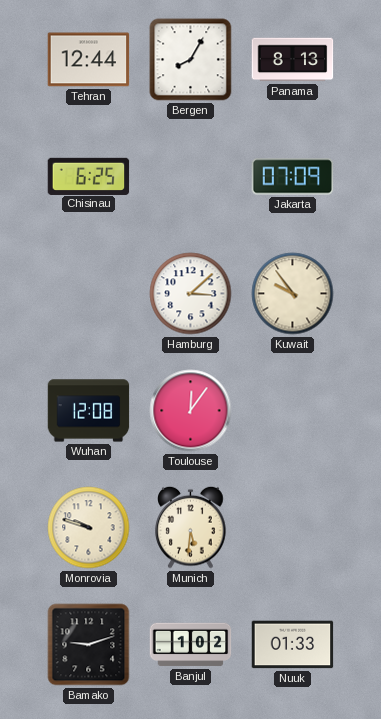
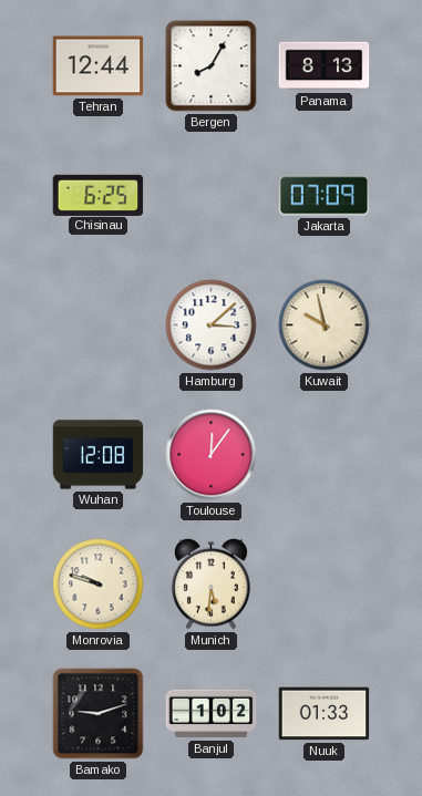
Kuwait: 9:54 -> 9:58
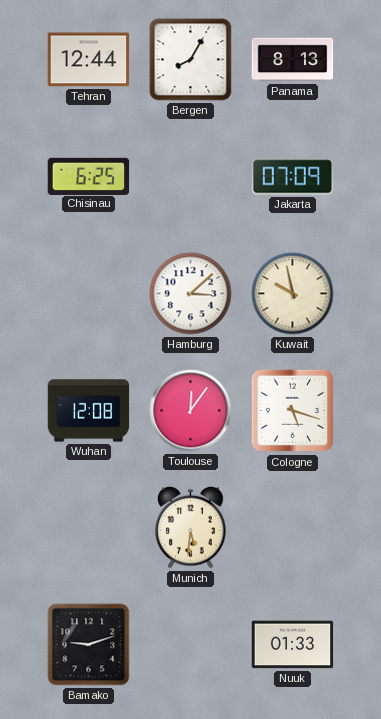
Cologne: none -> 5:18
Monrovia: 9:48 -> none
Banjul: 1:02 -> none
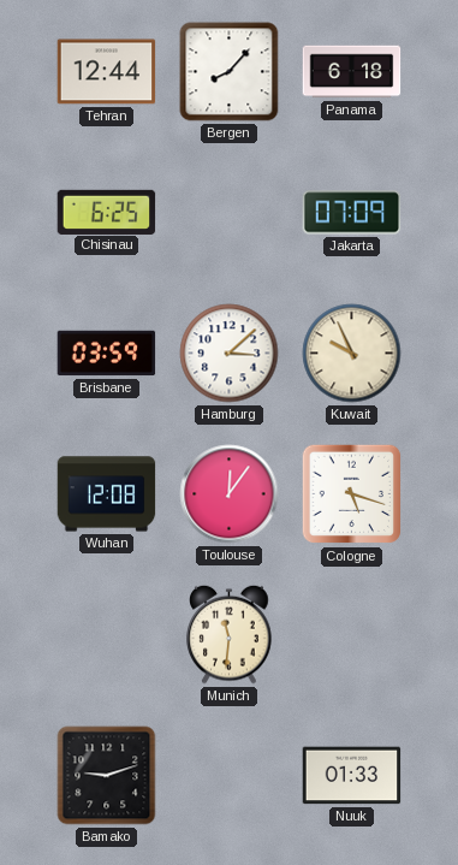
Bergen: 8:05 -> 8:07
Panama: 8:13 -> 6:18
Brisbane: none -> 03:59
Kuwait: 9:58 -> 9:56
Munich: 5:31 -> 11:31
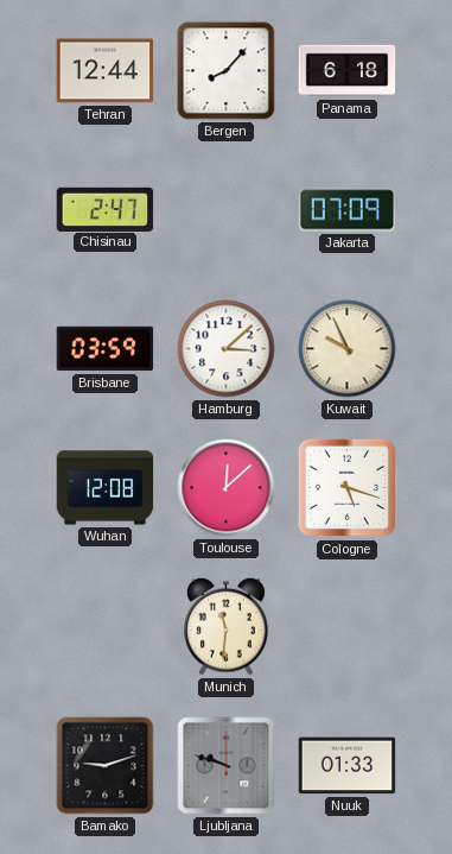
Chisinau: 6:25 -> 2:47
Toulouse: 12:06 -> 12:08
Ljubljana: none -> 9:48
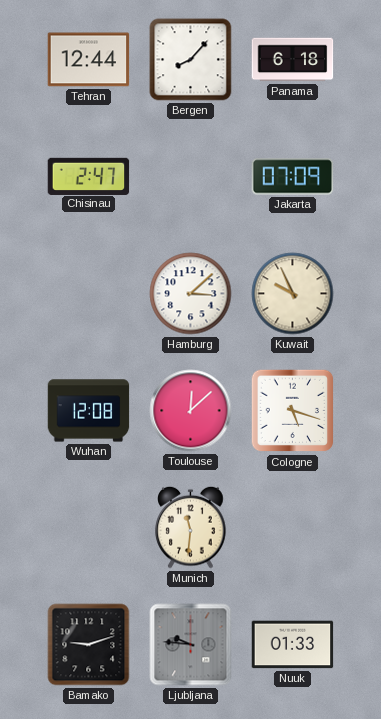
Brisbane: 03:59 -> none
Ljubljana: 9:48 -> 9:46
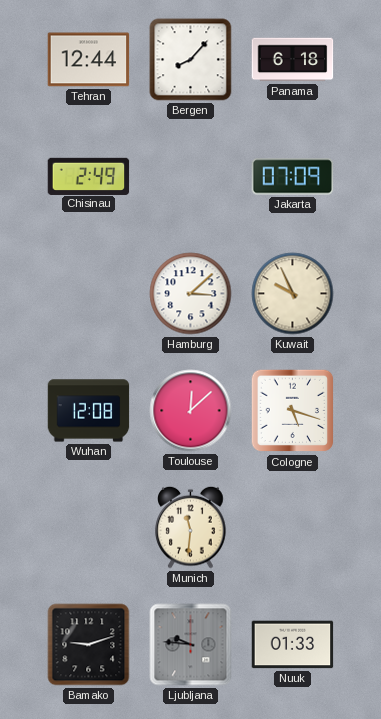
Chisinau: 2:47 -> 2:49
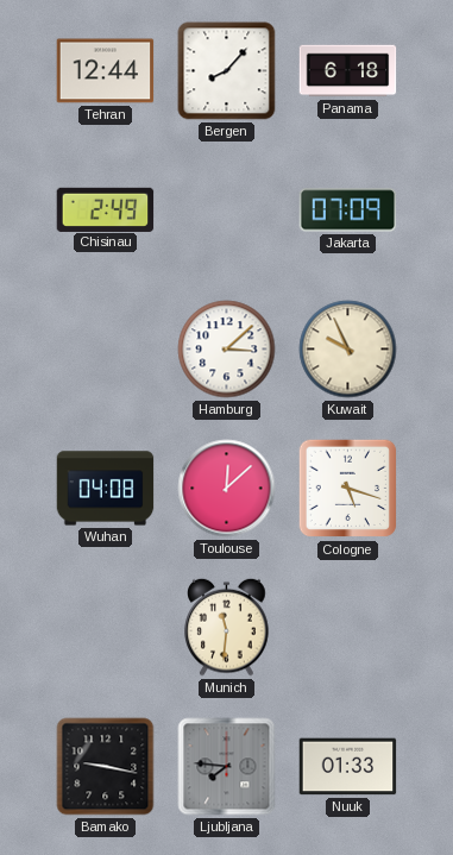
Wuhan: 12:08 -> 04:08
Bamako: 9:12 -> 9:17
Ljubljana: 9:46 -> 7:46
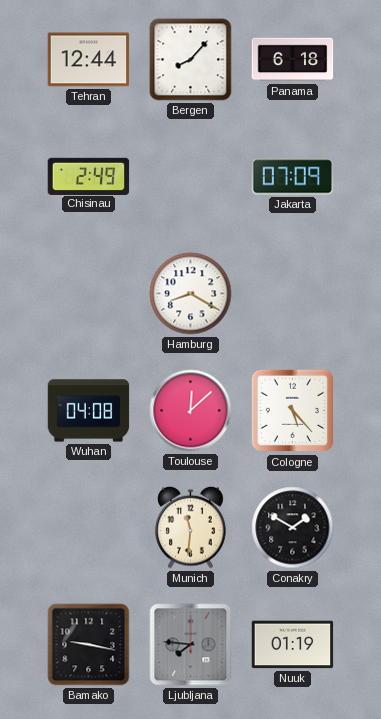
Hamburg: 3:08 -> 8:20
Kuwait: 9:56 -> none
Cologne: 5:18 -> 5:23
Conakry: none -> 1:50
Nuuk: 01:33 -> 01:19
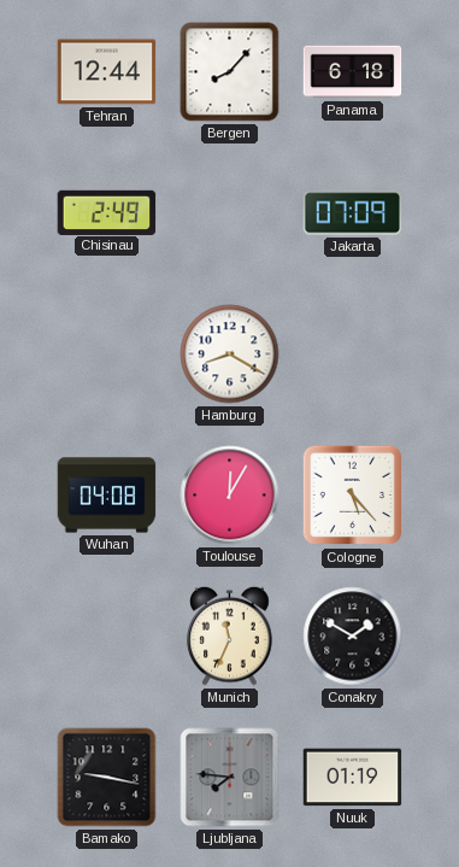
Toulouse: 12:08 -> 12:05
Munich: 11:31 -> 11:34
